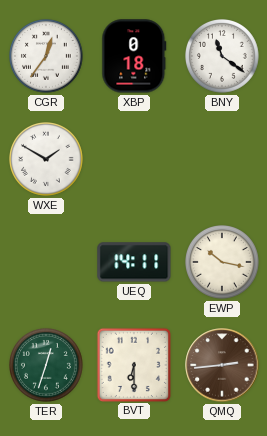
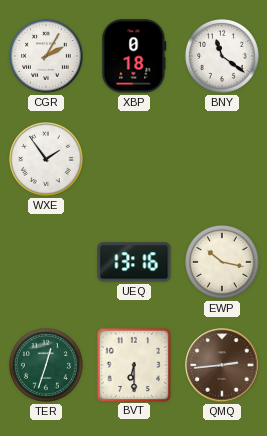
CGR: 12:36 -> 2:05
WXE: 1:50 -> 1:54
UEQ: 14:11 -> 13:16
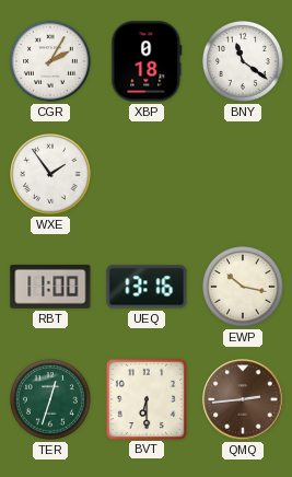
RBT: none -> 11:00
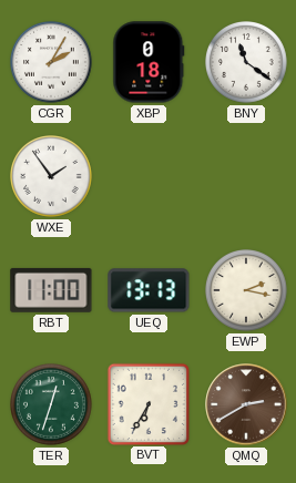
UEQ: 13:16 -> 13:13
EWP: 10:17 -> 2:17
BVT: 6:30 -> 6:35
QMQ: 2:44 -> 2:40
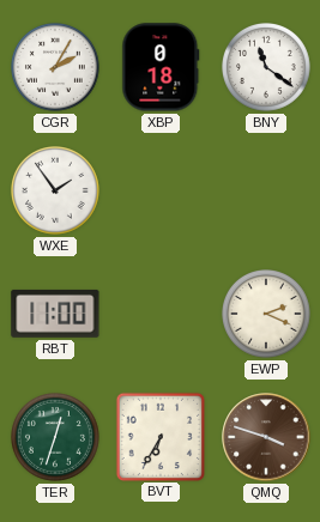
UEQ: 13:13 -> none
EWP: 2:17 -> 2:19
QMQ: 2:40 -> 3:48
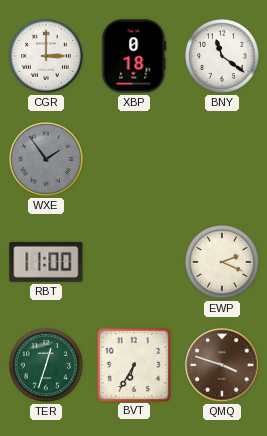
CGR: 2:05 -> 3:00
WXE dial: white -> grey
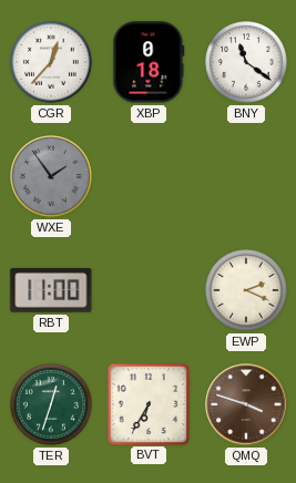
CGR: 3:00 -> 12:37
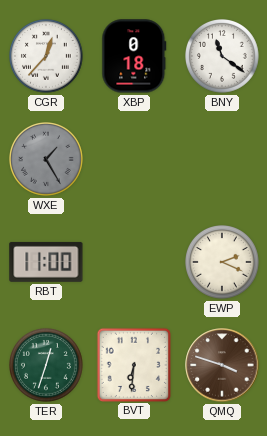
WXE: 1:54 -> 1:25
BVT: 6:35 -> 6:31
